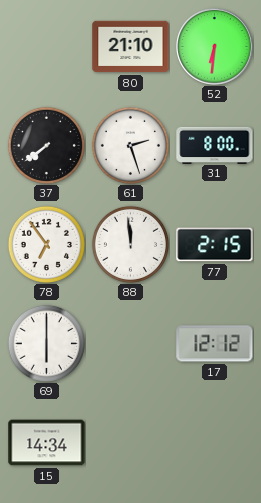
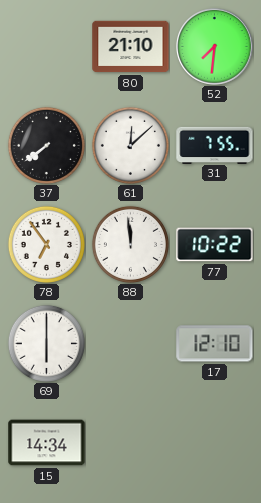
52: 6:31 -> 7:31
61: 2:27 -> 12:08
31: 8:00 -> 7:55
77: 2:15 -> 10:22
17: 12:12 -> 12:10
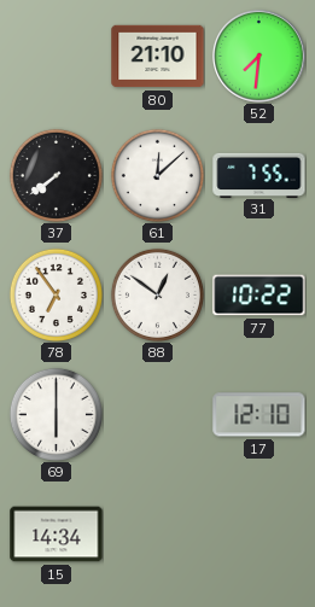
88: 11:59 -> 12:51
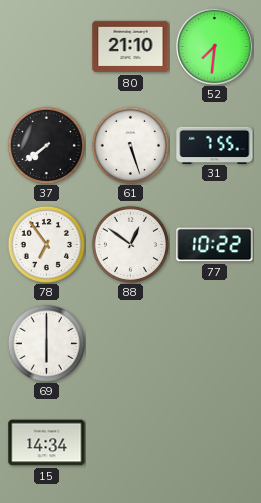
61: 12:08 -> 5:27
17: 12:10 -> none
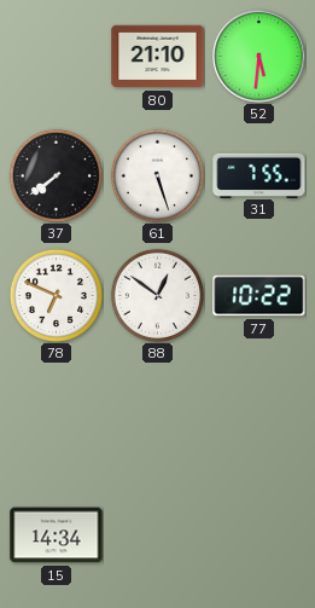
52: 7:31 -> 5:31
78: 6:54 -> 6:49
69: 6:00 -> none
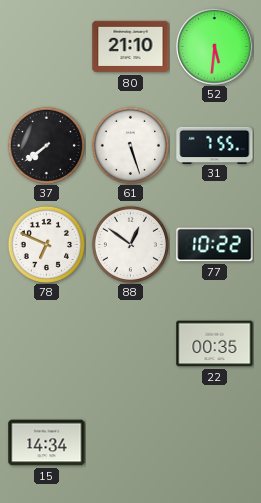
22: none -> 00:35
